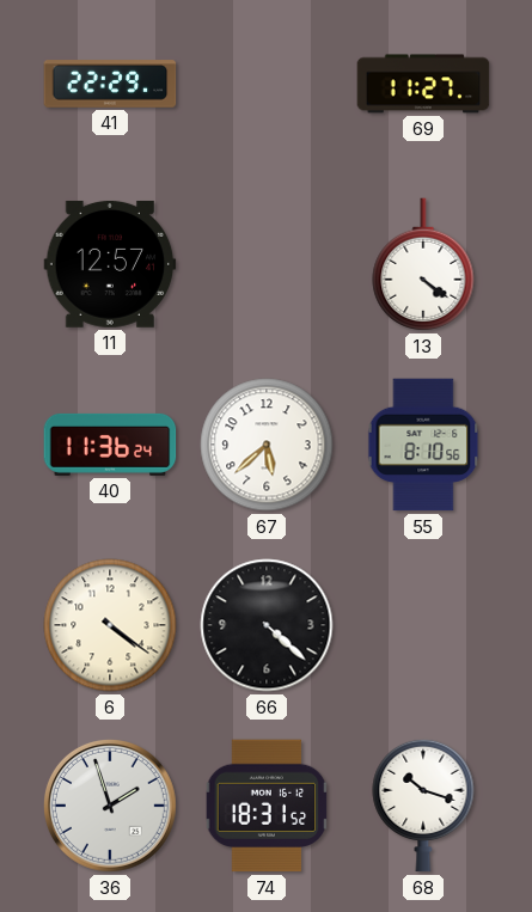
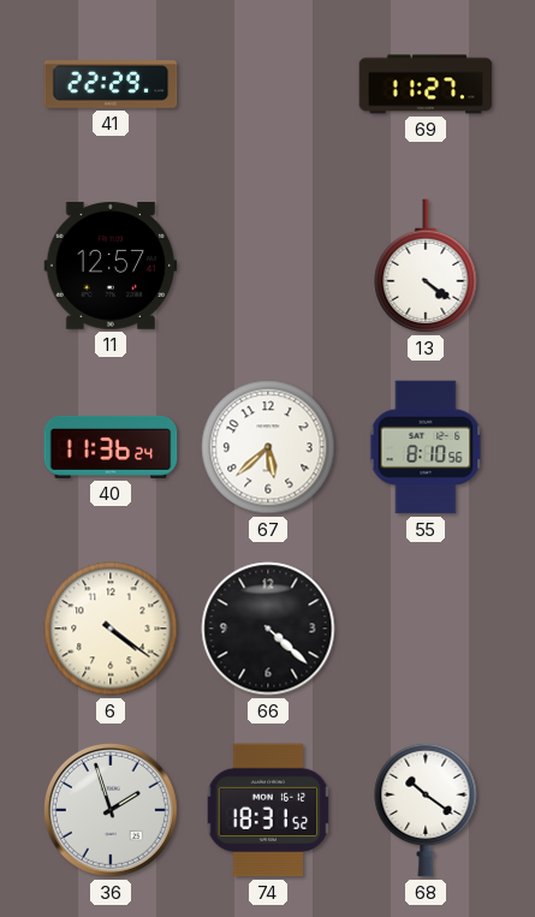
68: 10:18 -> 10:21
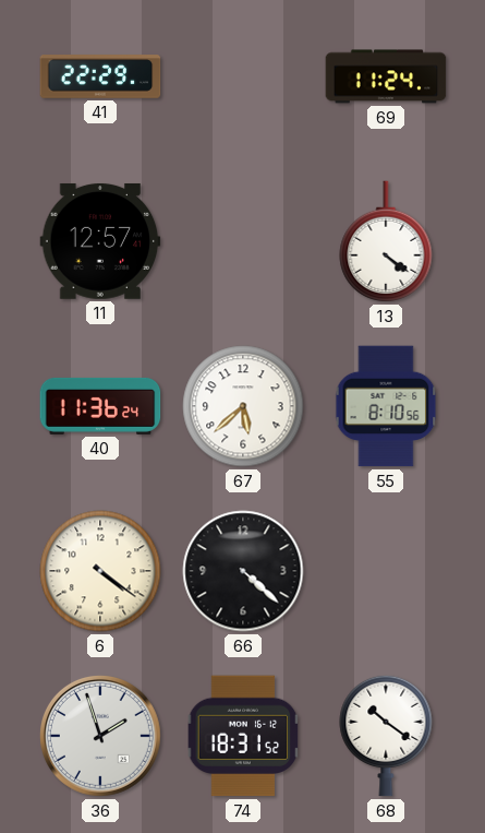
69: 11:27 -> 11:24
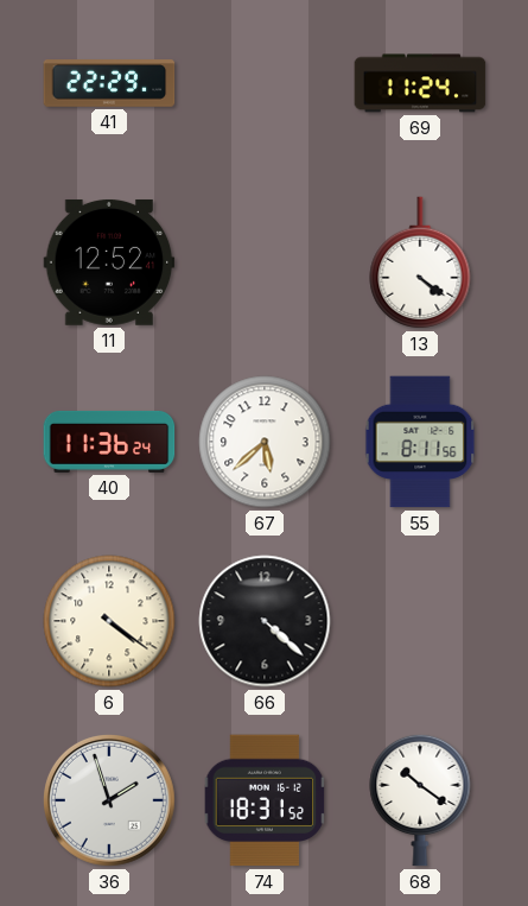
11: 12:57 -> 12:52
55: 8:10 -> 8:11
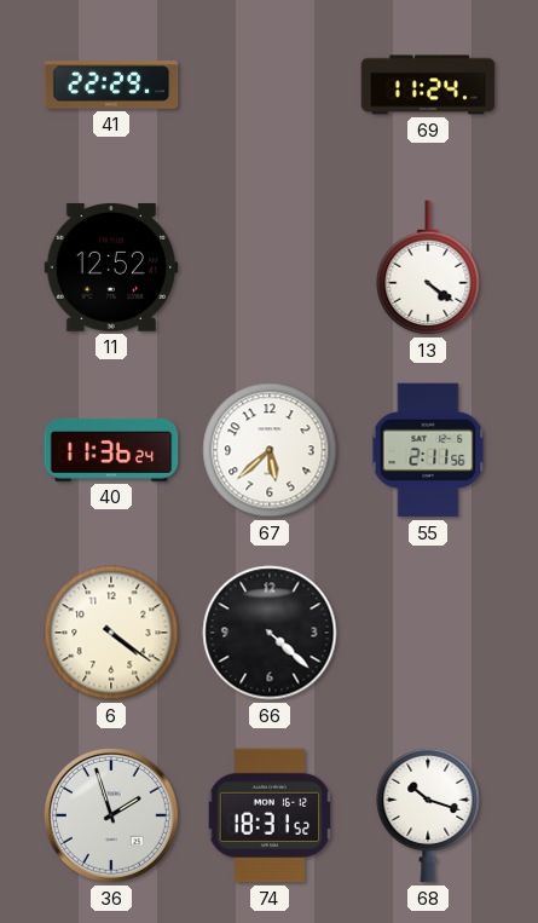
55: 8:11 -> 2:11
68: 10:21 -> 10:18
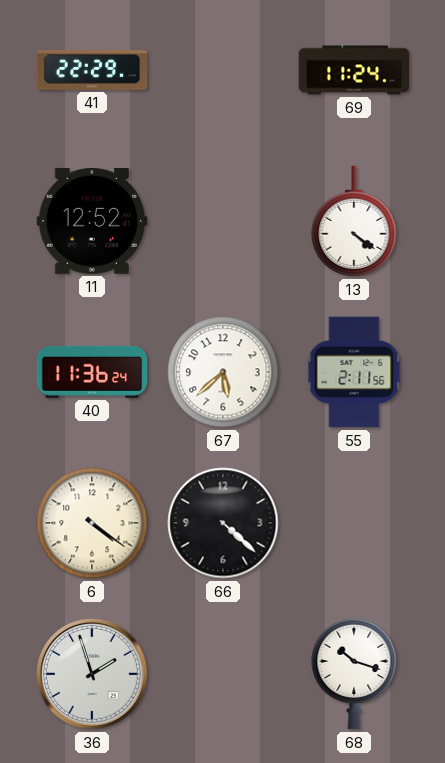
74: 18:31 -> none
